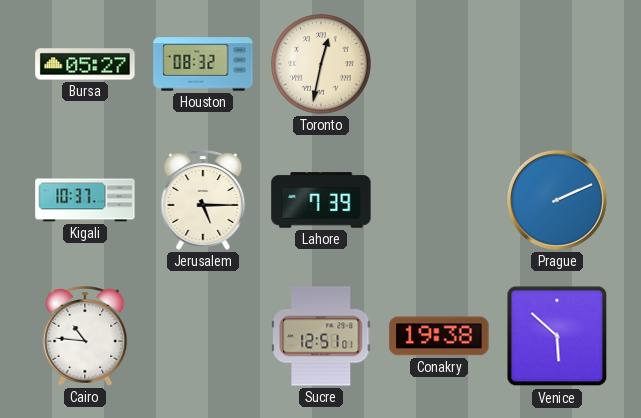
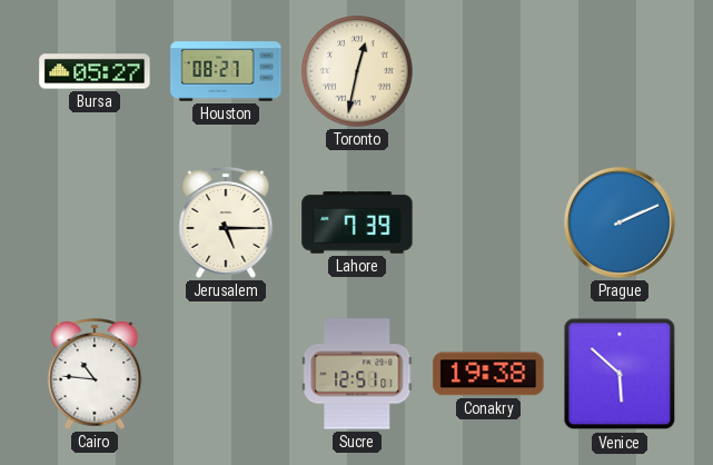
Houston: 08:32 -> 08:27
Kigali: 10:37 -> none
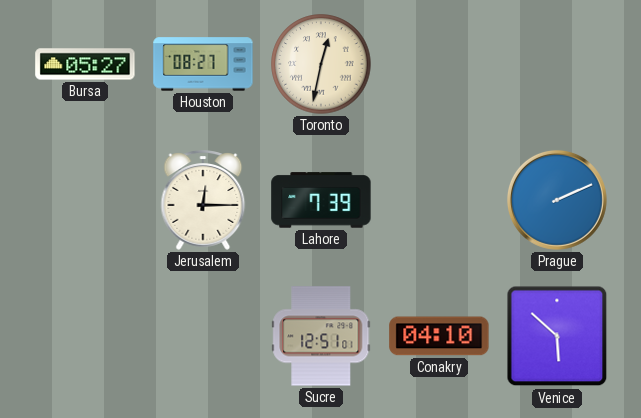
Jerusalem: 5:15 -> 12:15
Cairo: 10:46 -> none
Conakry: 19:38 -> 04:10
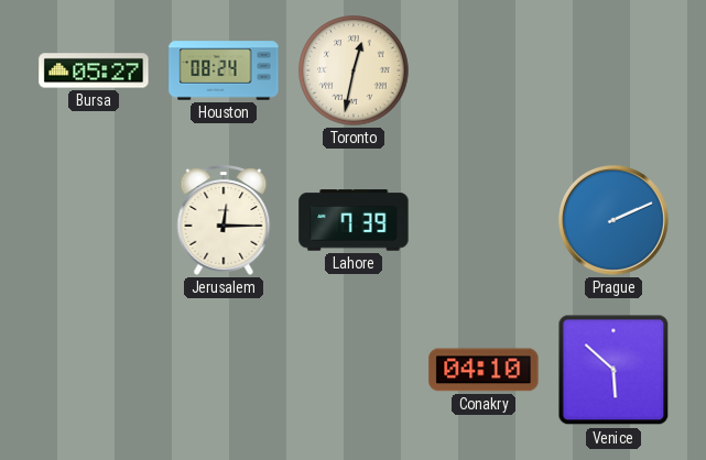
Houston: 08:27 -> 08:24
Sucre: 12:51 -> none
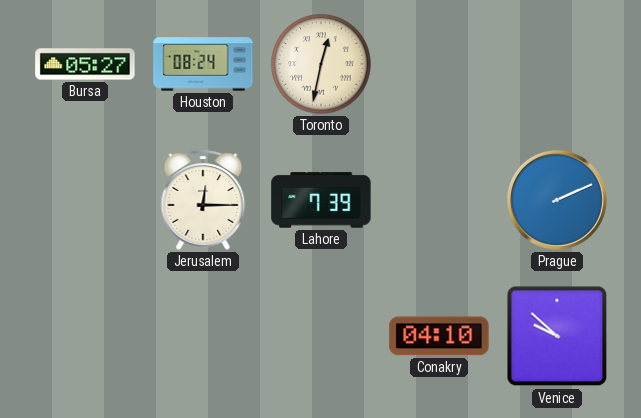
Venice: 5:52 -> 9:52
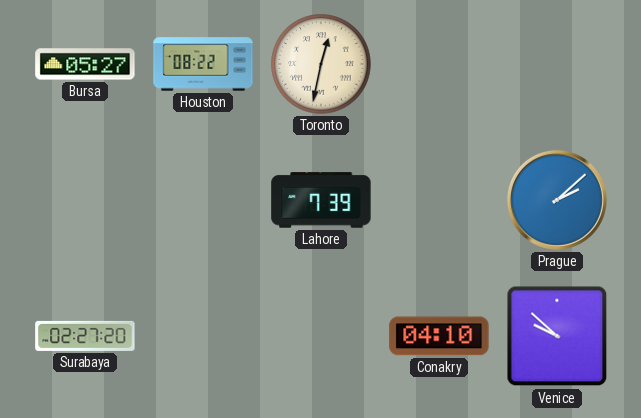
Houston: 08:24 -> 08:22
Jerusalem: 12:15 -> none
Prague: 2:11 -> 2:08
Surabaya: none -> 02:27
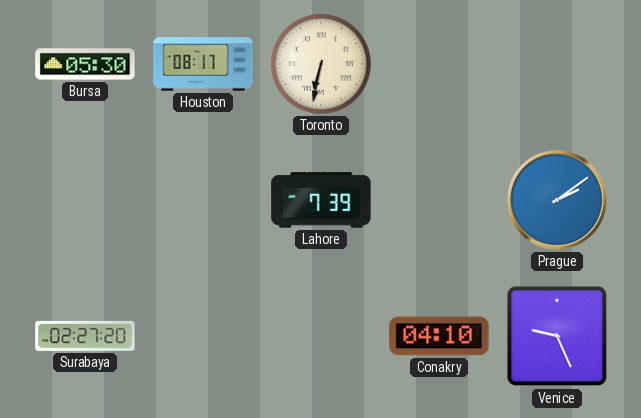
Bursa: 05:27 -> 05:30
Houston: 08:22 -> 08:17
Toronto: 12:32 -> 6:32
Prague: 2:08 -> 2:09
Venice: 9:52 -> 9:26
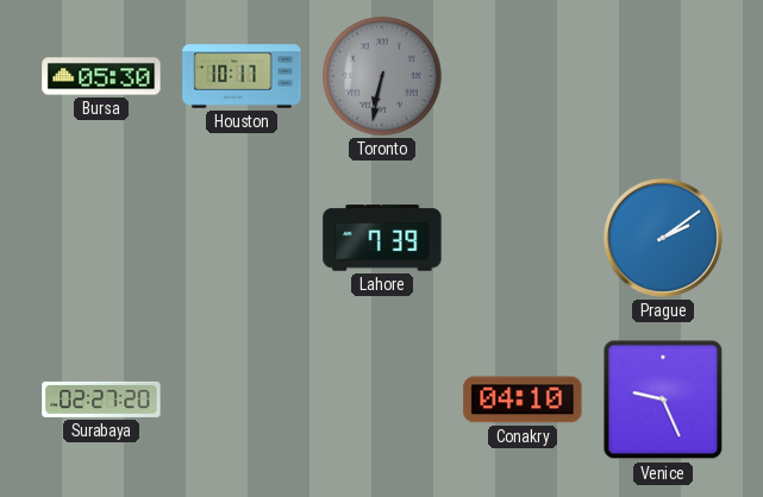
Houston: 08:17 -> 10:17
Toronto dial: cream -> grey
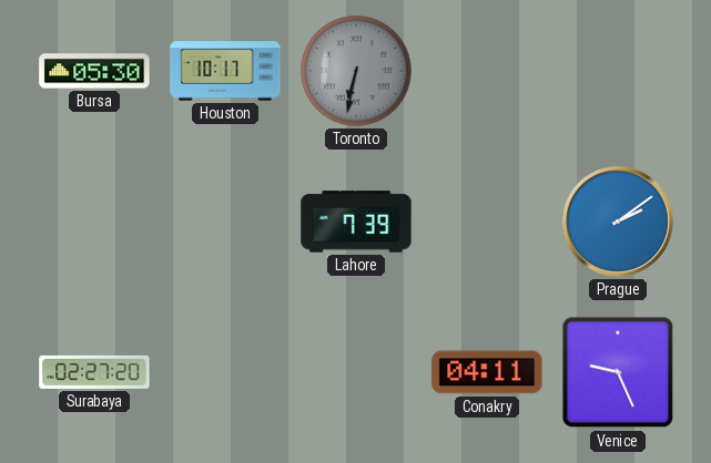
Conakry: 04:10 -> 04:11
